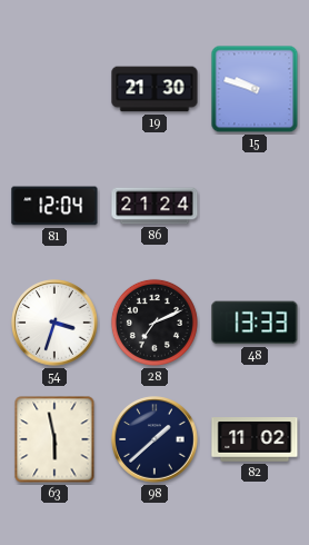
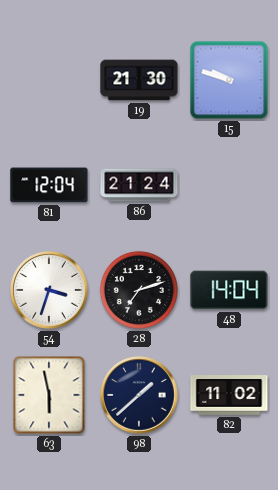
28: 7:11 -> 7:12
48: 13:33 -> 14:04
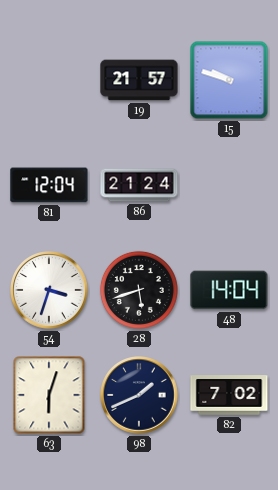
19: 21:30 -> 21:57
28: 7:12 -> 5:42
63: 5:58 -> 6:03
98: 1:38 -> 1:41
82: 11:02 -> 7:02
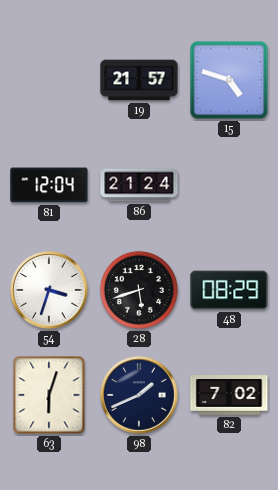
15: 9:48 -> 4:48
48: 14:04 -> 08:29
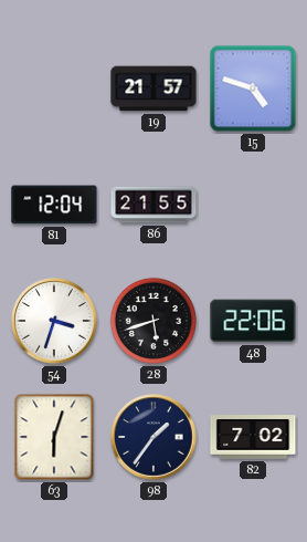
86: 21:24 -> 21:55
48: 08:29 -> 22:06
98: 1:41 -> 1:36
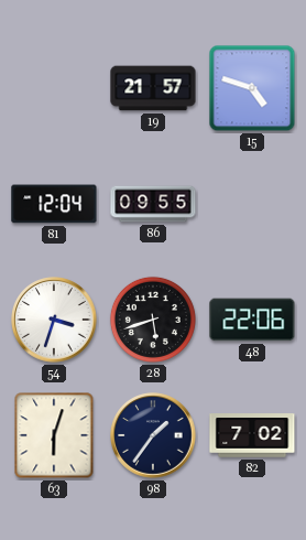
86: 21:55 -> 09:55
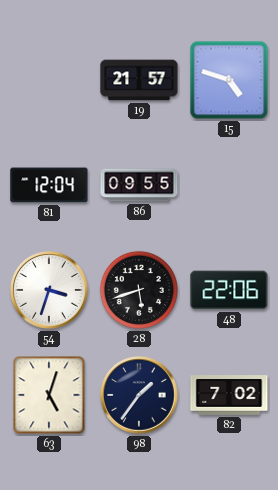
63: 6:03 -> 5:03
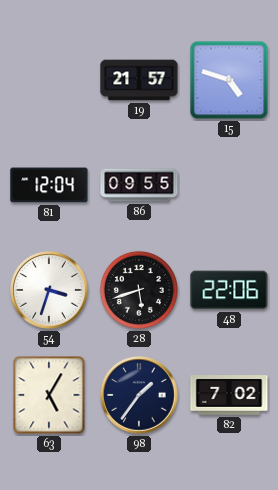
63: 5:03 -> 5:05
